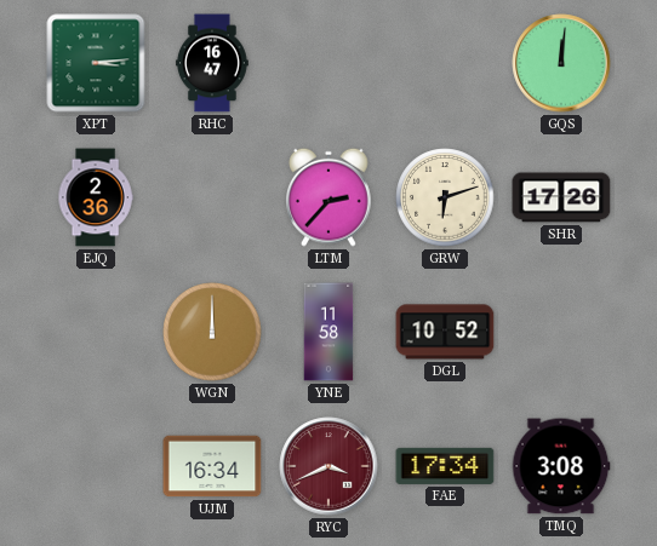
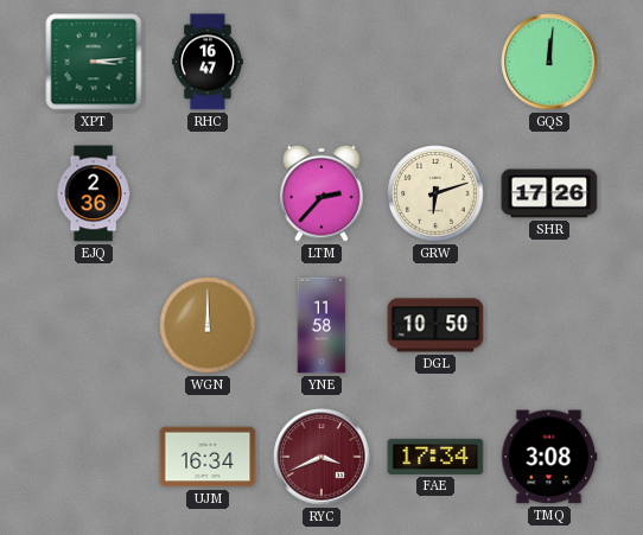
DGL: 10:52 -> 10:50
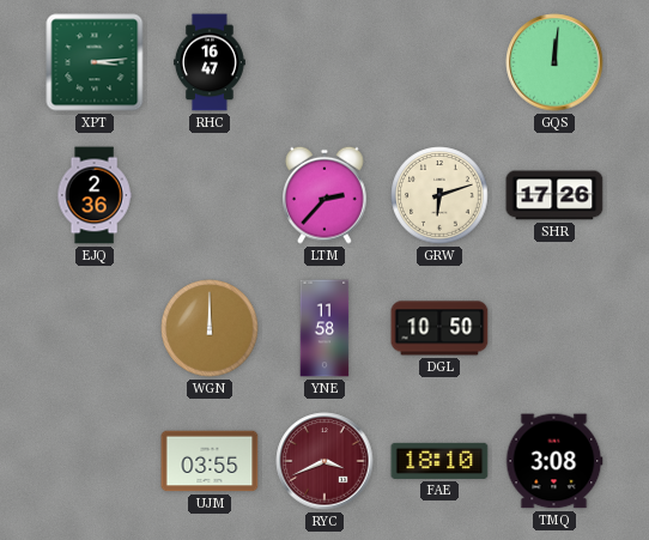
UJM: 16:34 -> 03:55
FAE: 17:34 -> 18:10
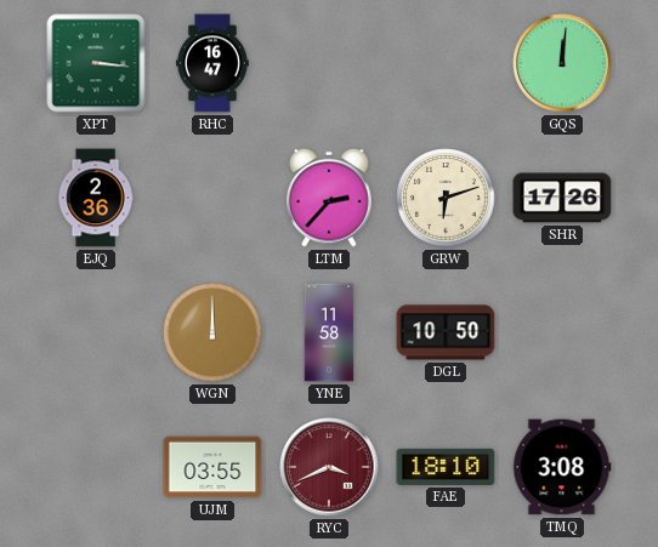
XPT: 3:14 -> 3:16
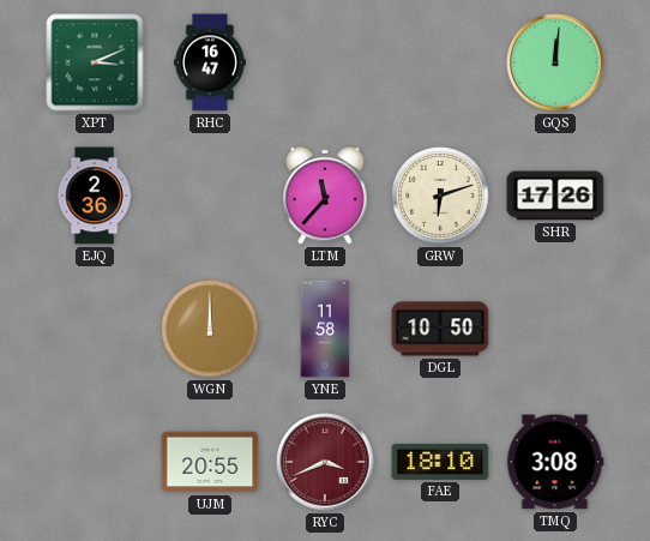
XPT: 3:16 -> 3:11
LTM: 2:37 -> 11:37
UJM: 03:55 -> 20:55
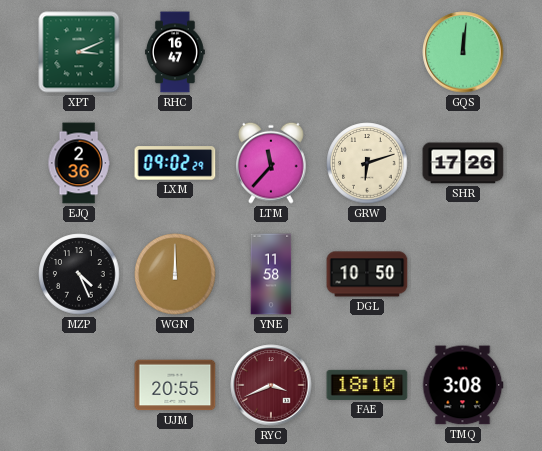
LXM: none -> 09:02
MZP: none -> 4:26
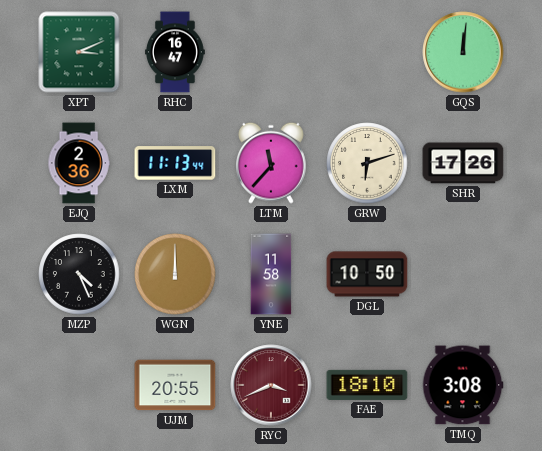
LXM: 09:02 -> 11:13
